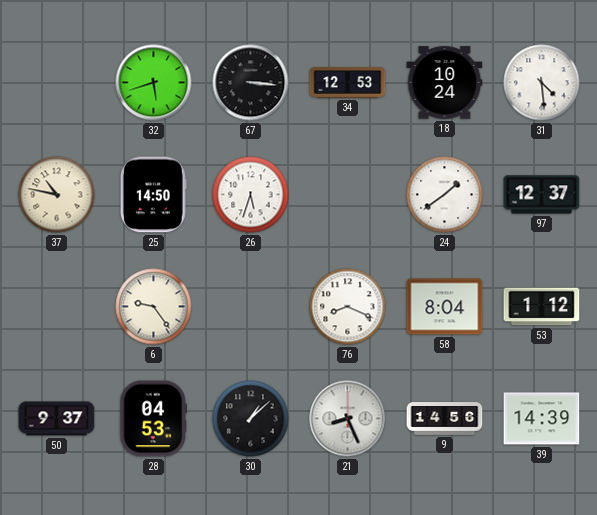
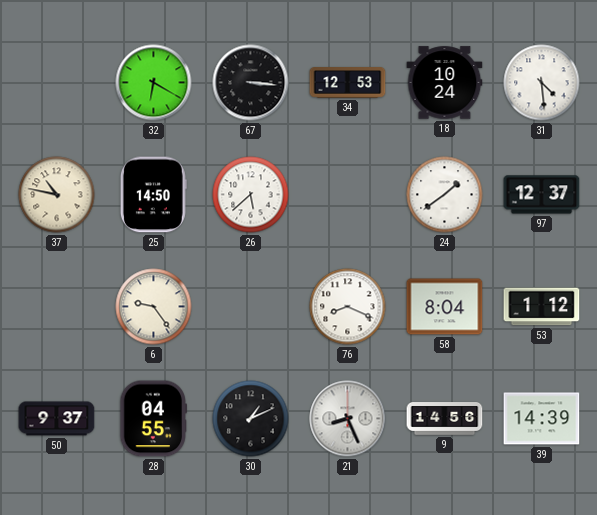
32: 5:42 -> 6:20
26: 5:33 -> 5:38
28: 04:53 -> 04:55
30: 1:08 -> 1:11
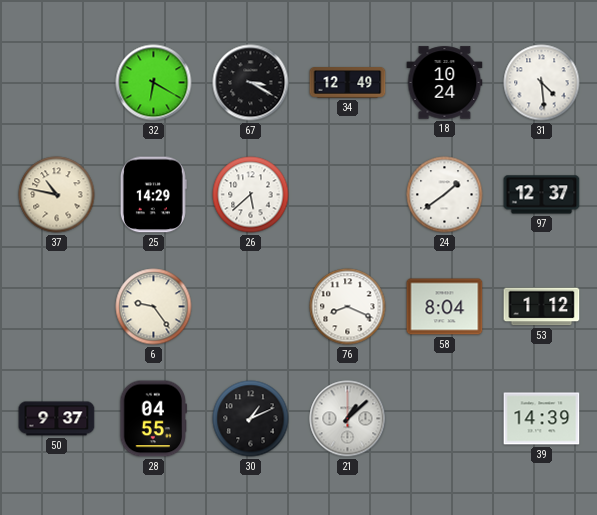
67: 3:16 -> 3:20
34: 12:53 -> 12:49
25: 14:50 -> 14:29
21: 8:26 -> 1:08
9: 14:56 -> none
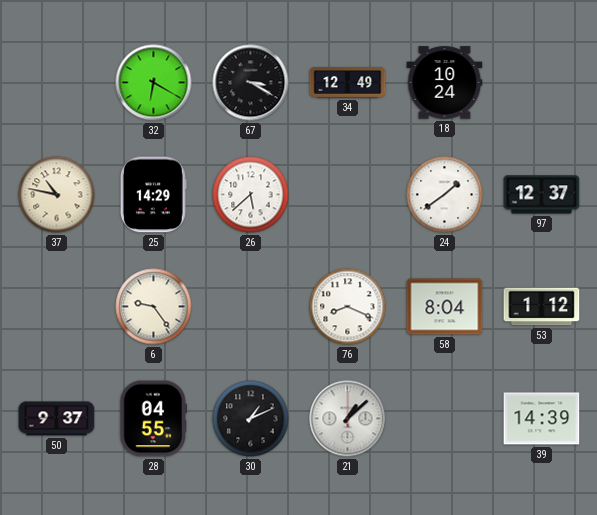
31: 4:29 -> none
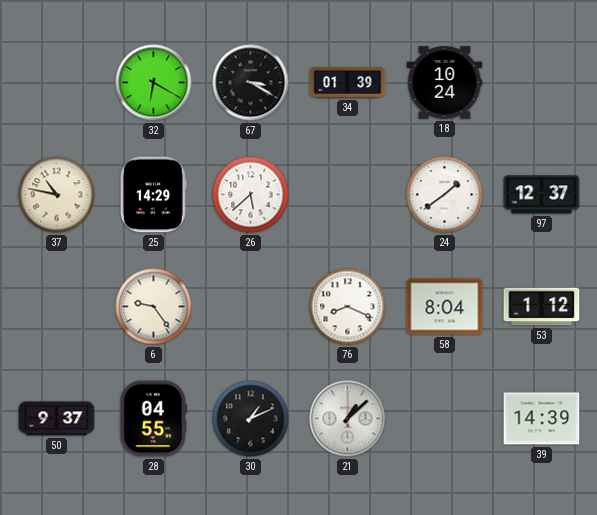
34: 12:49 -> 01:39
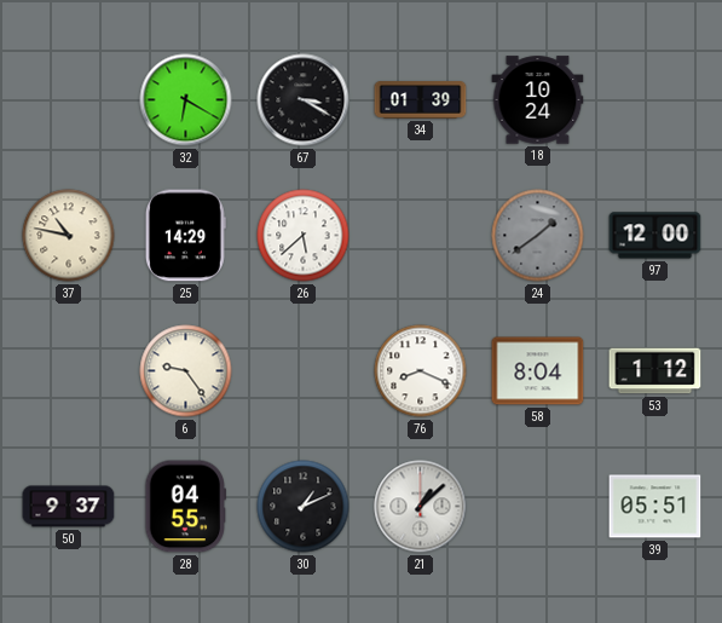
24 dial: white -> grey
97: 12:37 -> 12:00
39: 14:39 -> 05:51
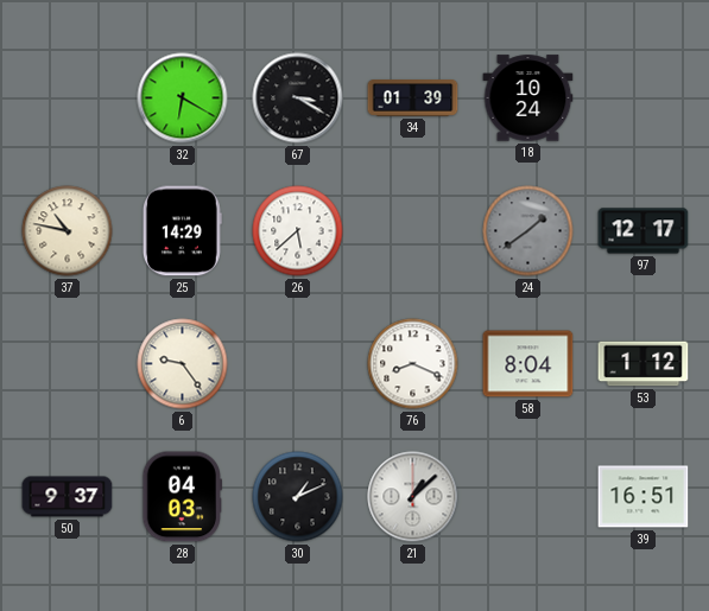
97: 12:00 -> 12:17
28: 04:55 -> 04:03
39: 05:51 -> 16:51
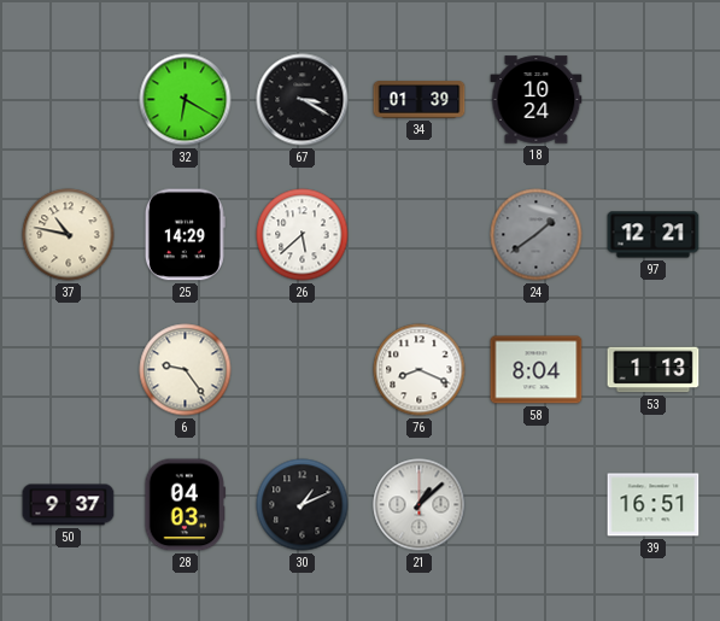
97: 12:17 -> 12:21
53: 1:12 -> 1:13
